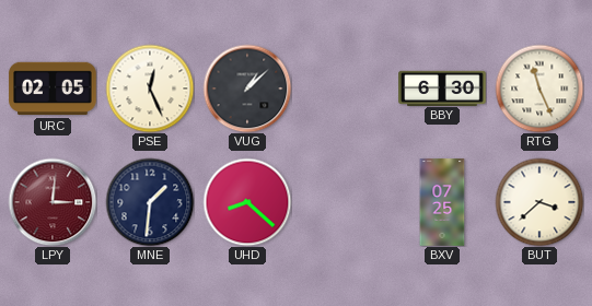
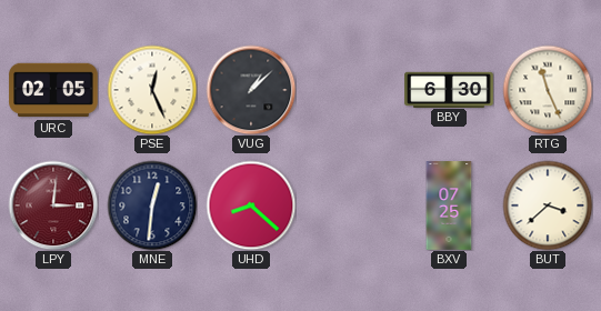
MNE: 1:31 -> 12:31
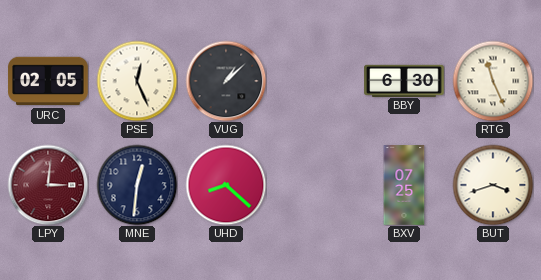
BUT: 3:38 -> 3:42
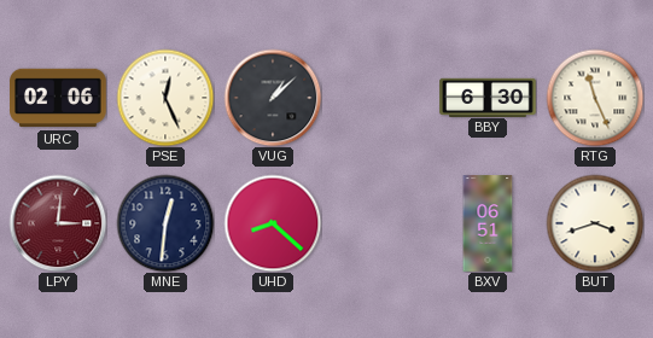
URC: 02:05 -> 02:06
BXV: 07:25 -> 06:51
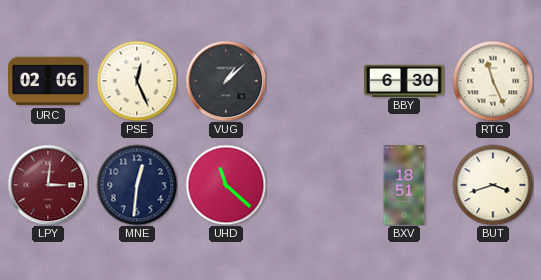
UHD: 8:22 -> 11:22
BXV: 06:51 -> 18:51
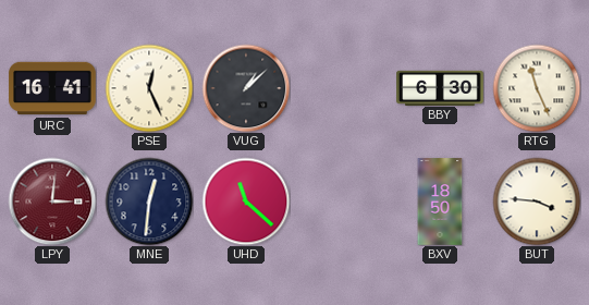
URC: 02:06 -> 16:41
BXV: 18:51 -> 18:50
BUT: 3:42 -> 3:46
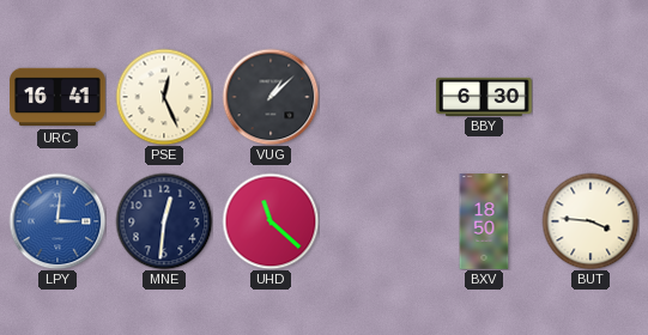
RTG: 11:26 -> none
LPY dial: burgundy -> blue
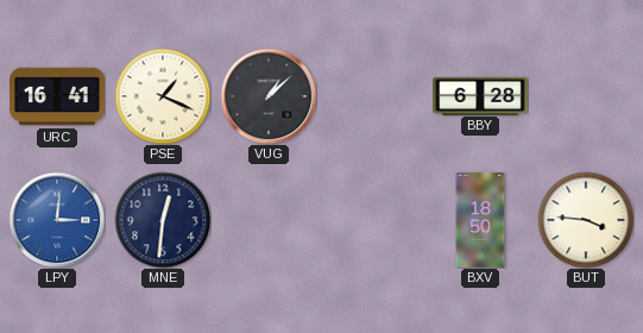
PSE: 12:26 -> 1:19
BBY: 6:30 -> 6:28
UHD: 11:22 -> none
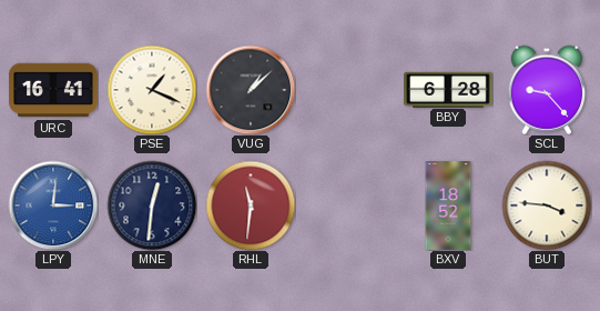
SCL: none -> 9:23
RHL: none -> 11:31
BXV: 18:50 -> 18:52
